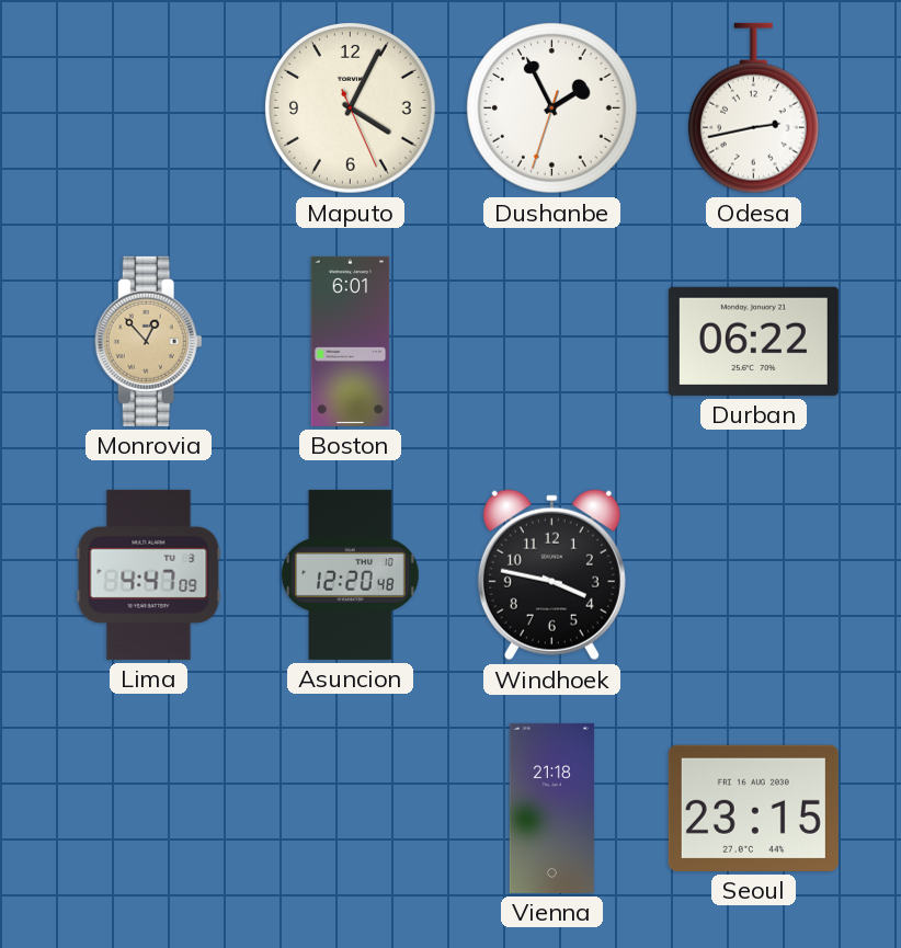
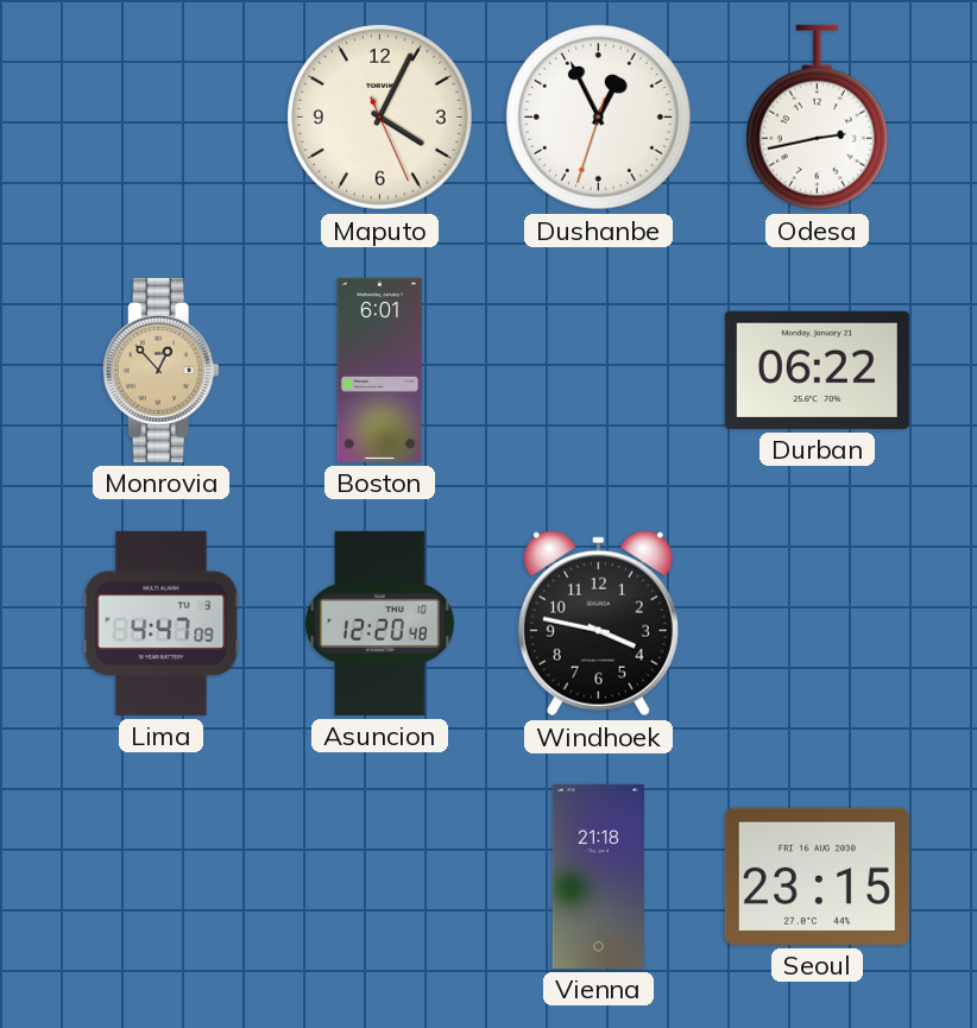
Dushanbe: 1:55 -> 12:55
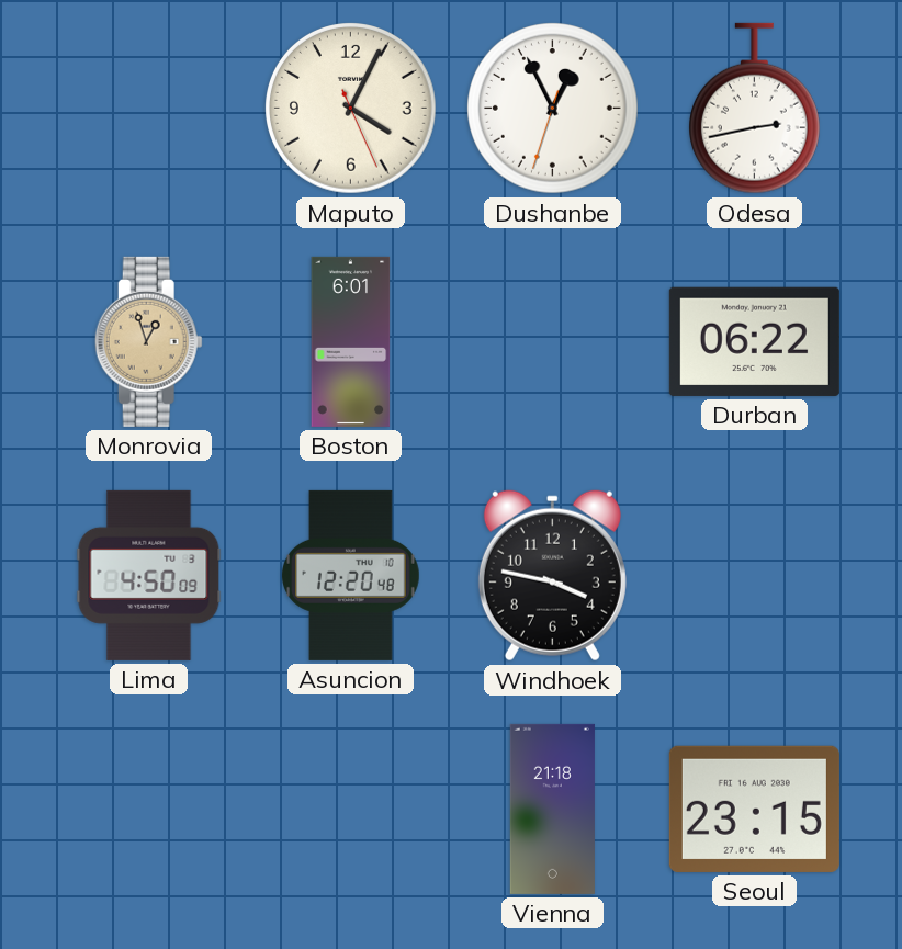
Monrovia: 12:53 -> 12:57
Lima: 4:47 -> 4:50
